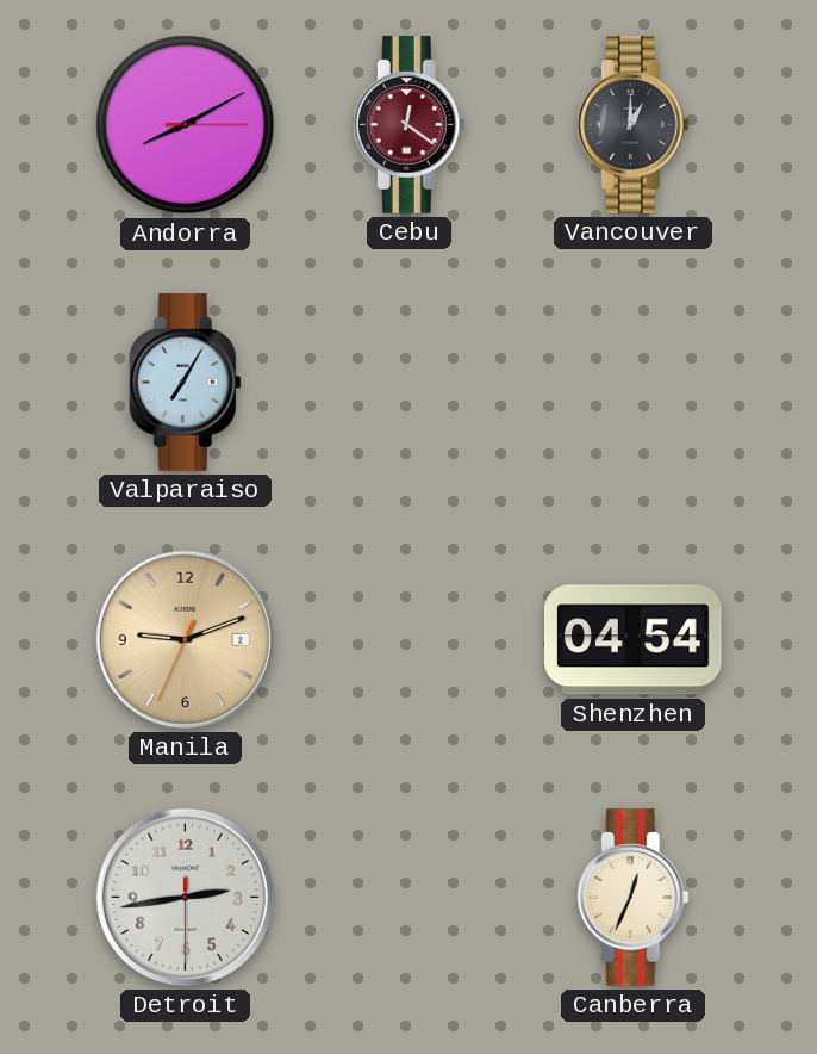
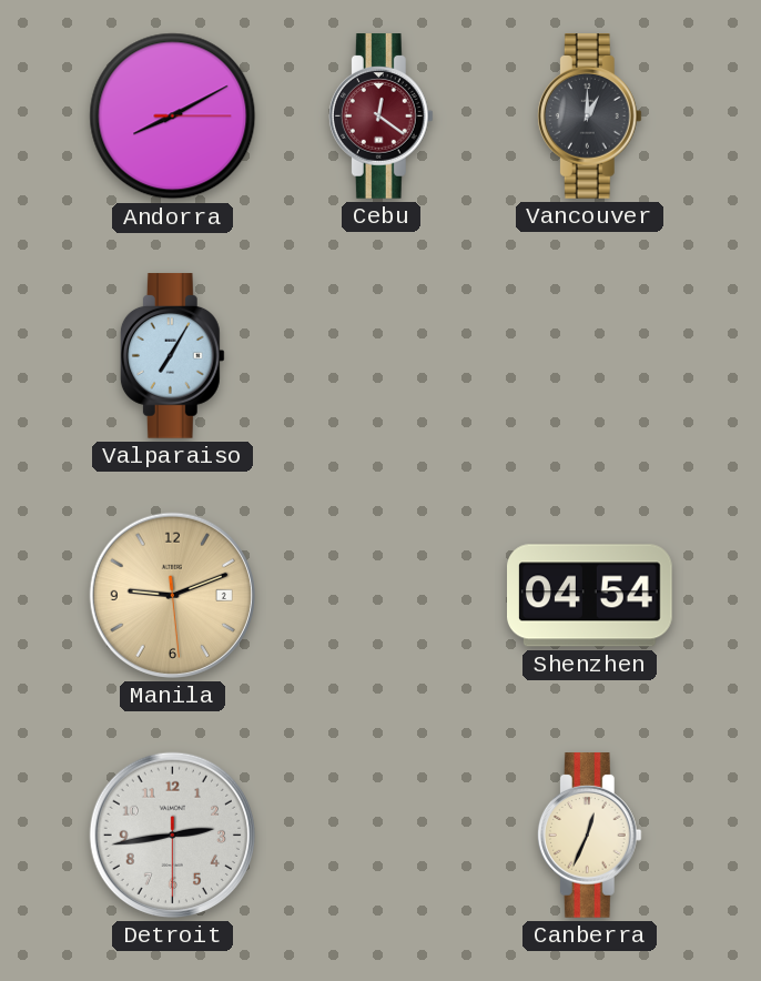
Manila: 9:11:34 -> 9:11:29
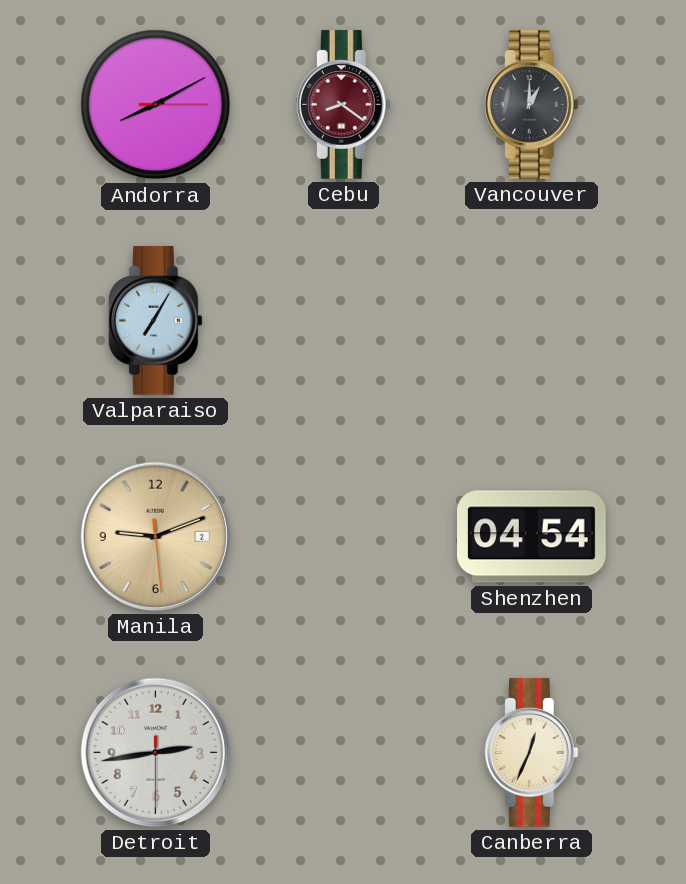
Cebu: 12:21 -> 8:21
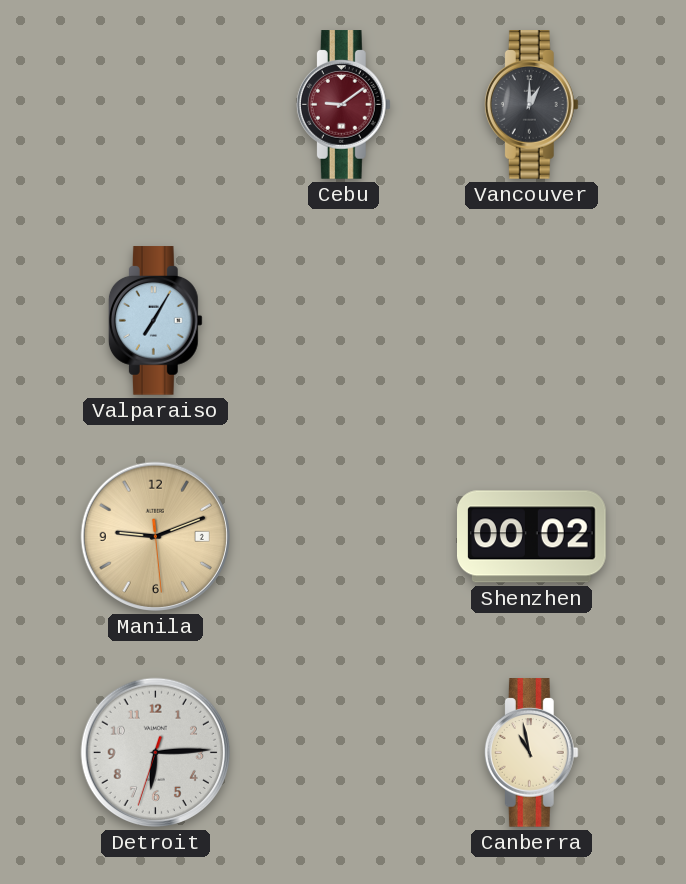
Andorra: 8:10 -> none
Cebu: 8:21 -> 9:09
Shenzhen: 04:54 -> 00:02
Detroit: 2:43 -> 6:14
Canberra: 12:34 -> 10:58
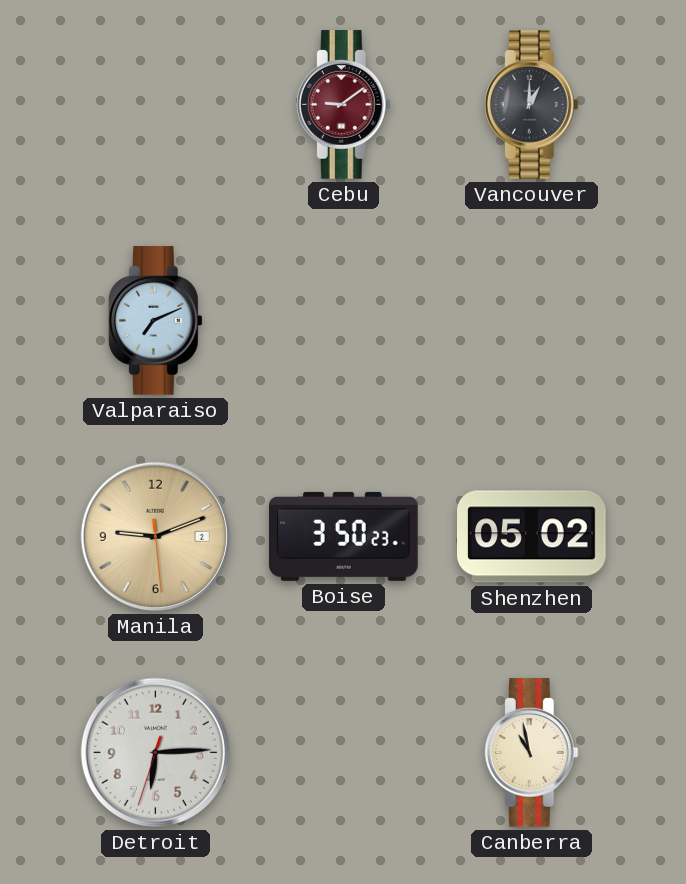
Valparaiso: 7:05 -> 7:11
Boise: none -> 3:50
Shenzhen: 00:02 -> 05:02
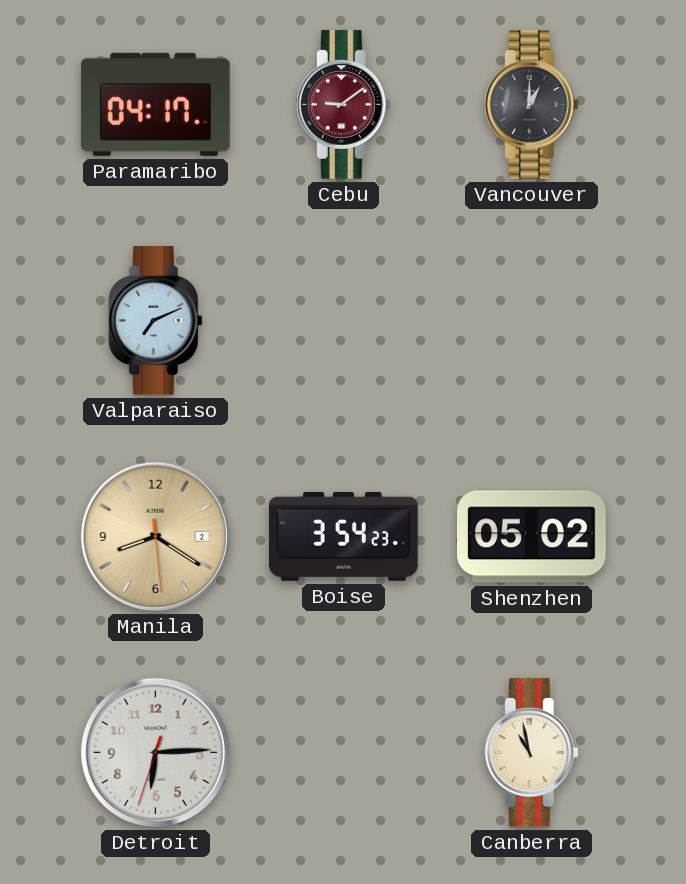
Paramaribo: none -> 04:17
Manila: 9:11 -> 8:20
Boise: 3:50 -> 3:54
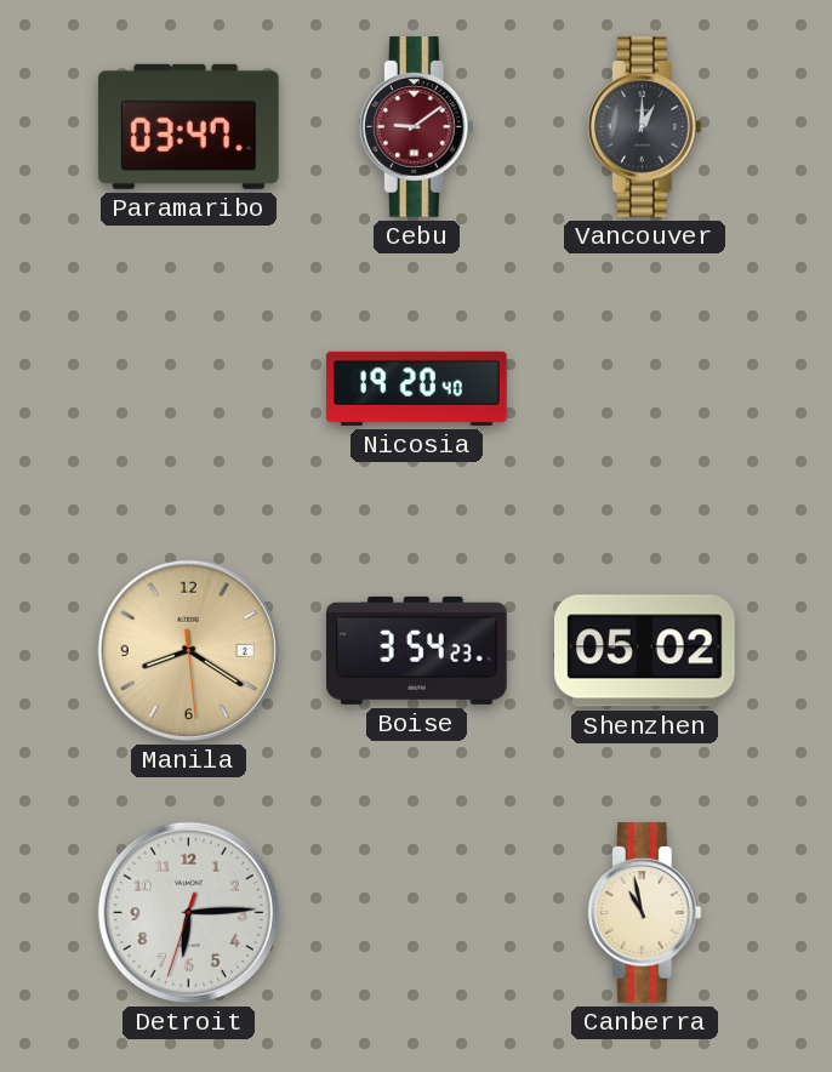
Paramaribo: 04:17 -> 03:47
Valparaiso: 7:11 -> none
Nicosia: none -> 19:20
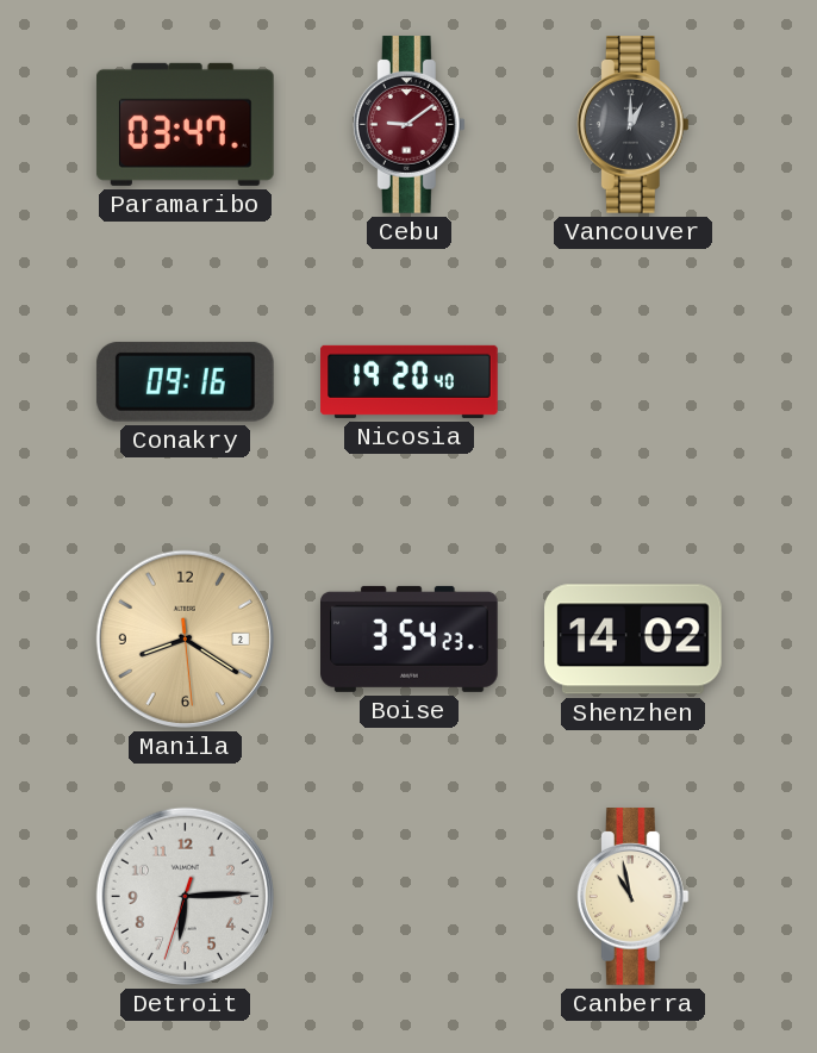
Conakry: none -> 09:16
Shenzhen: 05:02 -> 14:02
